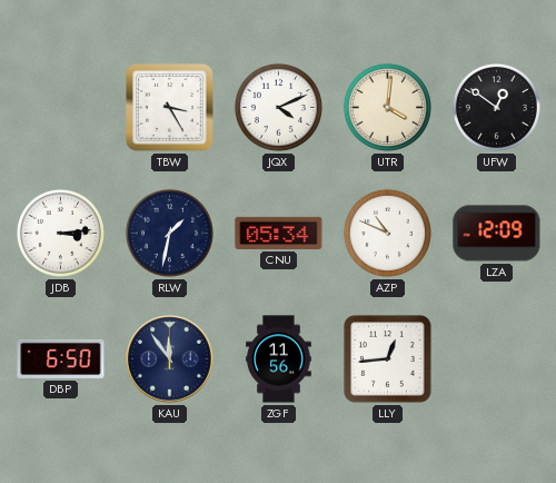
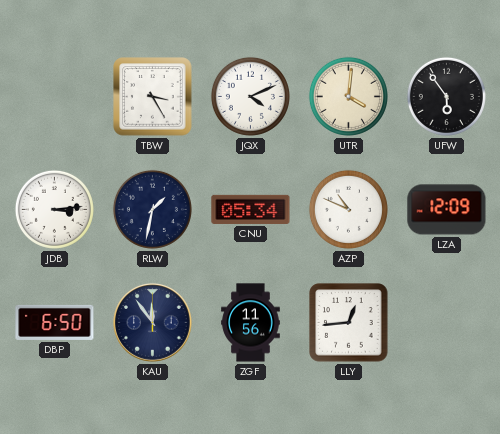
UFW: 12:51 -> 5:54
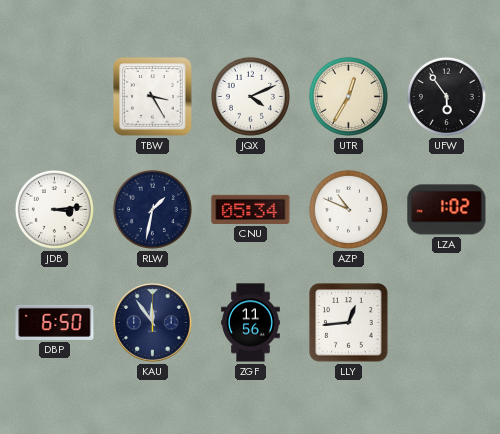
UTR: 4:01 -> 12:35
LZA: 12:09 -> 1:02
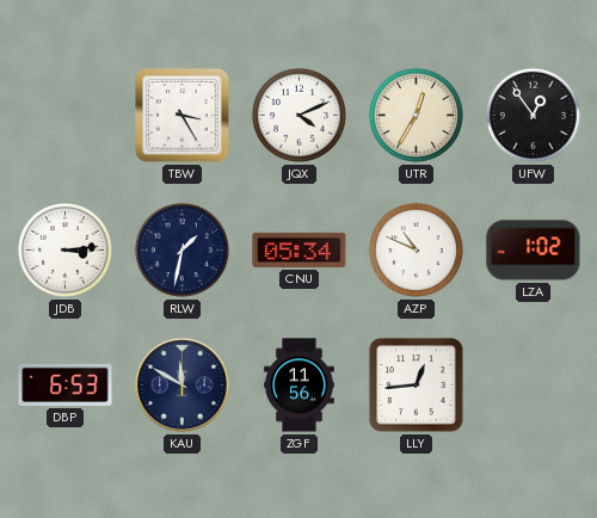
UFW: 5:54 -> 12:54
DBP: 6:50 -> 6:53
KAU: 11:54 -> 11:50
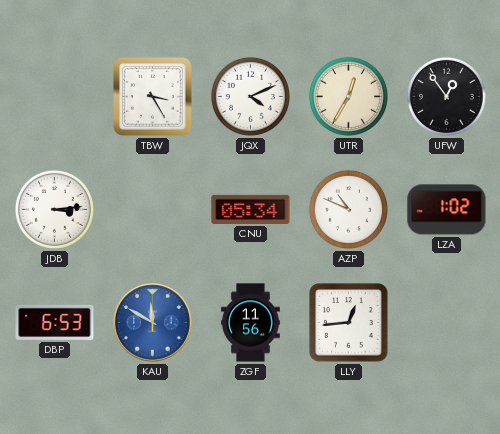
RLW: 1:32 -> none
KAU dial: navy -> blue
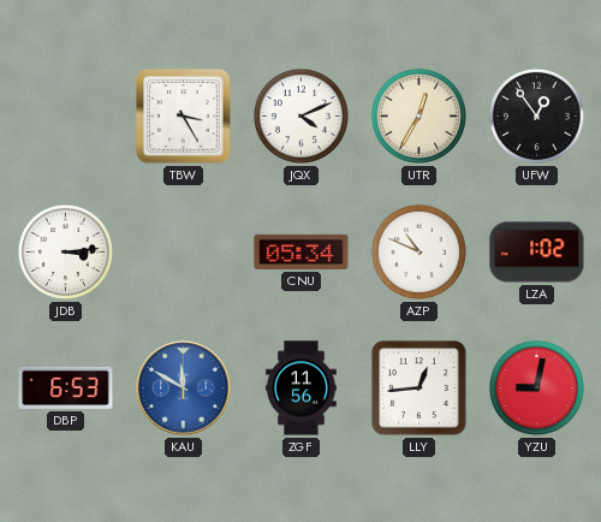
YZU: none -> 9:02
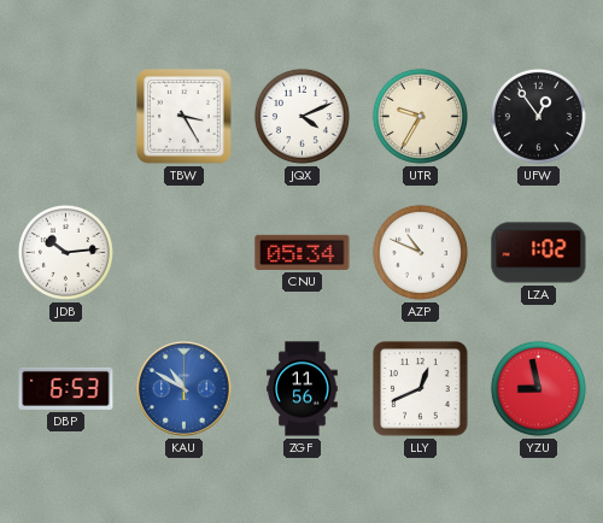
UTR: 12:35 -> 9:35
JDB: 3:14 -> 10:14
KAU: 11:50 -> 10:50
LLY: 12:44 -> 12:41
YZU: 9:02 -> 8:58
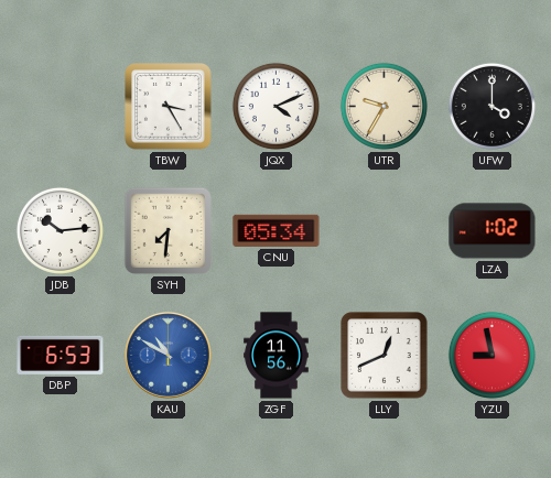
UFW: 12:54 -> 4:00
SYH: none -> 7:31
AZP: 10:49 -> none
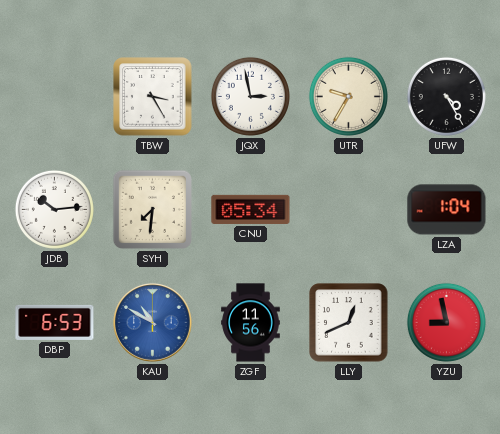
JQX: 4:11 -> 2:58
UFW: 4:00 -> 4:25
LZA: 1:02 -> 1:04
